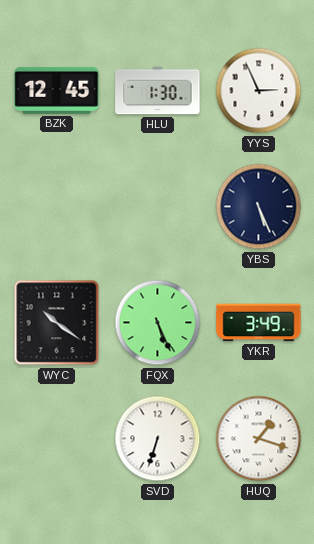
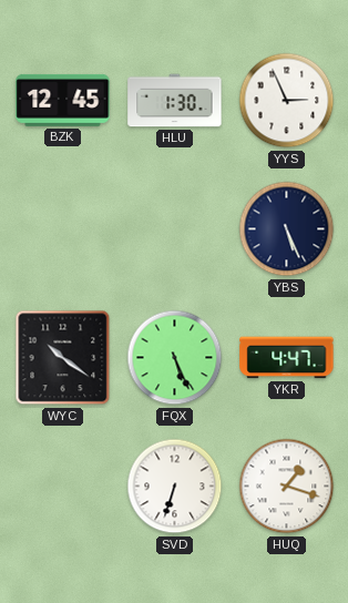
YKR: 3:49 -> 4:47
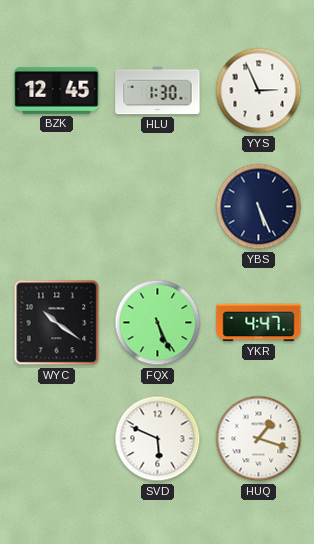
SVD: 6:33 -> 5:49
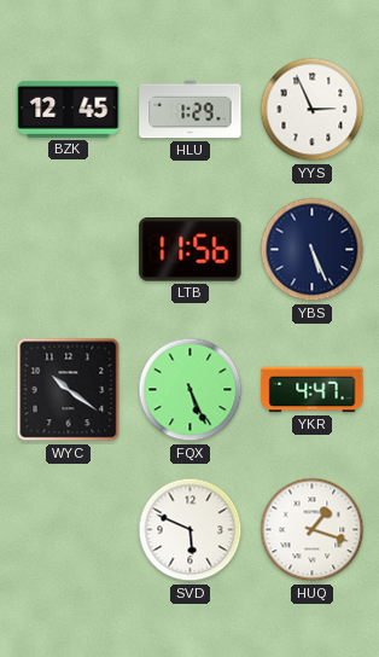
HLU: 1:30 -> 1:29
LTB: none -> 11:56
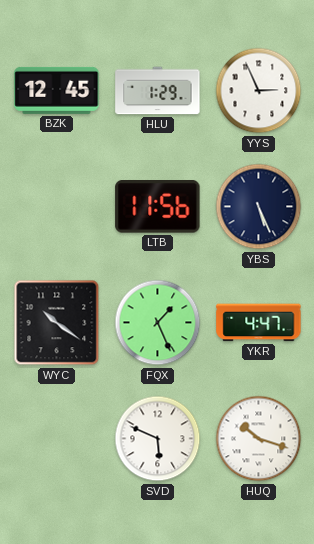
FQX: 5:26 -> 1:26
HUQ: 1:18 -> 10:18
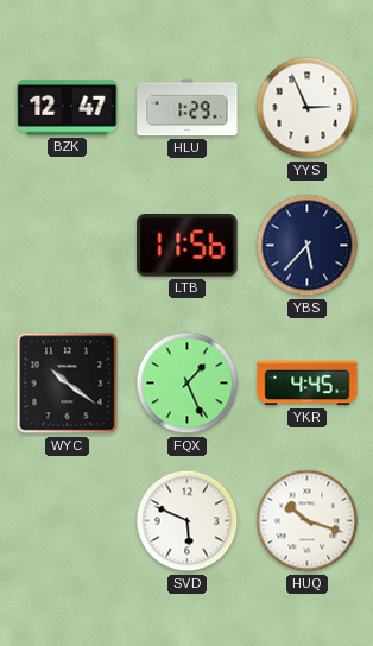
BZK: 12:45 -> 12:47
YBS: 5:26 -> 5:37
YKR: 4:47 -> 4:45
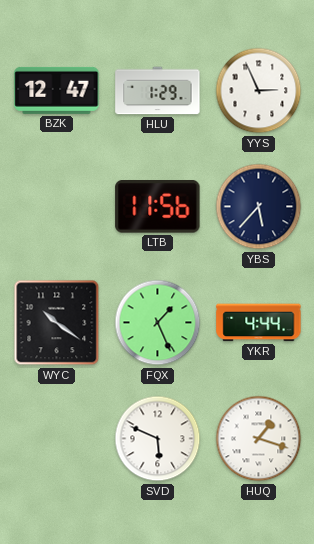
YKR: 4:45 -> 4:44
HUQ: 10:18 -> 1:18
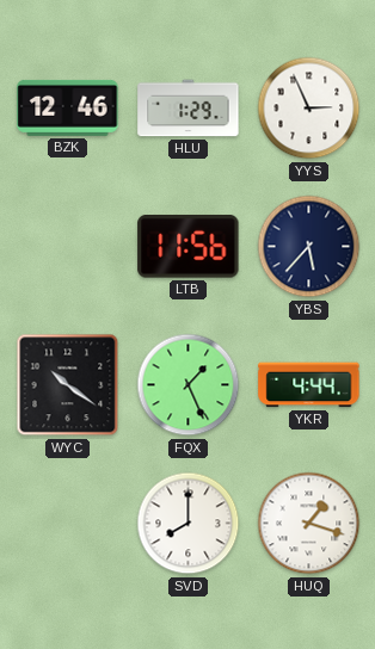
BZK: 12:47 -> 12:46
SVD: 5:49 -> 8:00
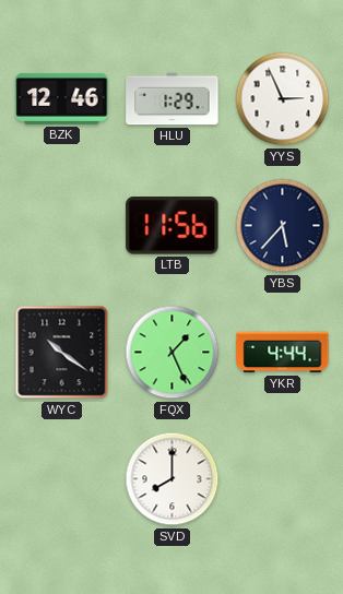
HUQ: 1:18 -> none
